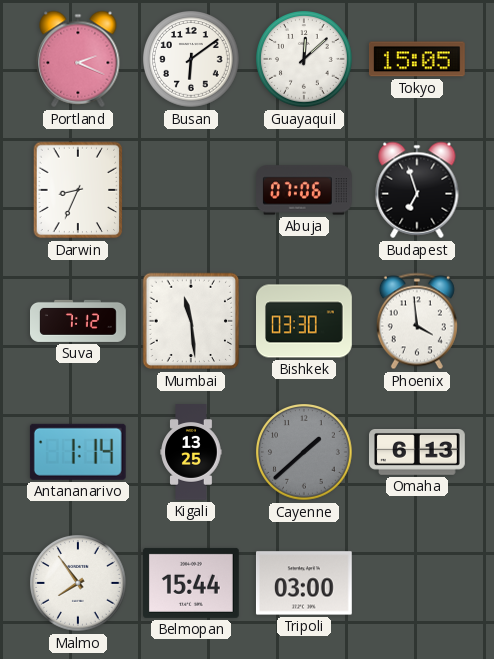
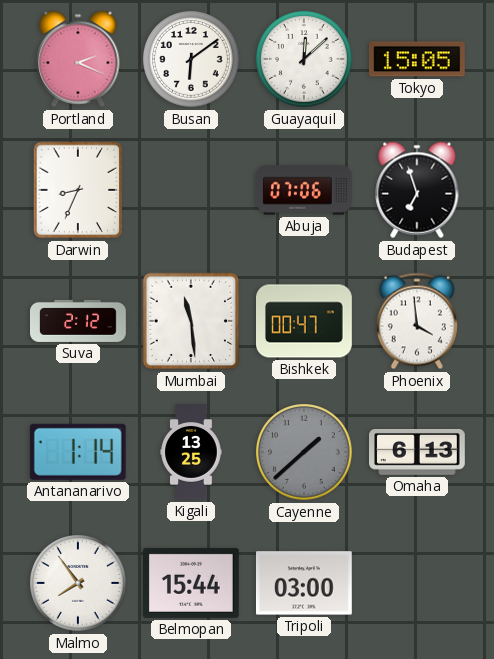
Suva: 7:12 -> 2:12
Bishkek: 03:30 -> 00:47
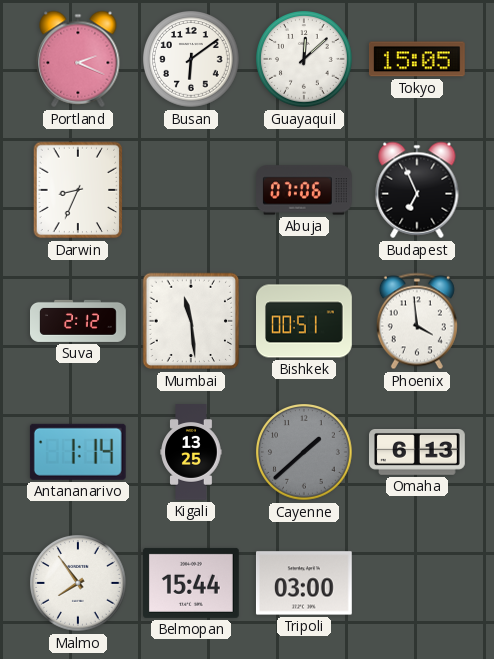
Budapest: 6:57 -> 6:56
Bishkek: 00:47 -> 00:51
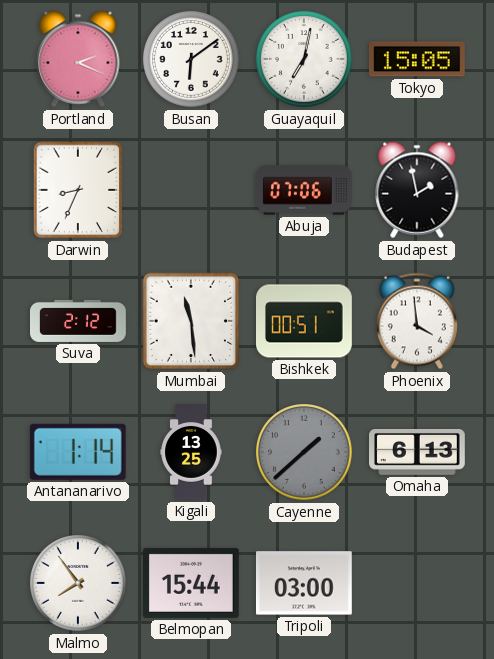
Guayaquil: 12:08 -> 7:02
Budapest: 6:56 -> 1:58
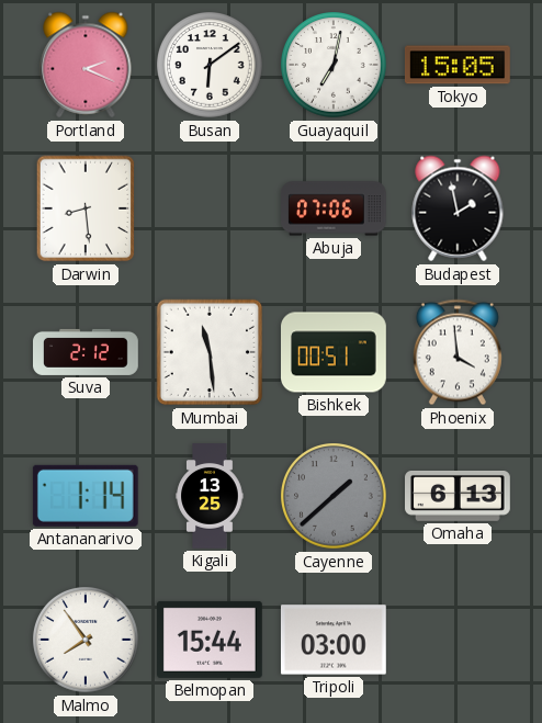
Darwin: 8:34 -> 8:29
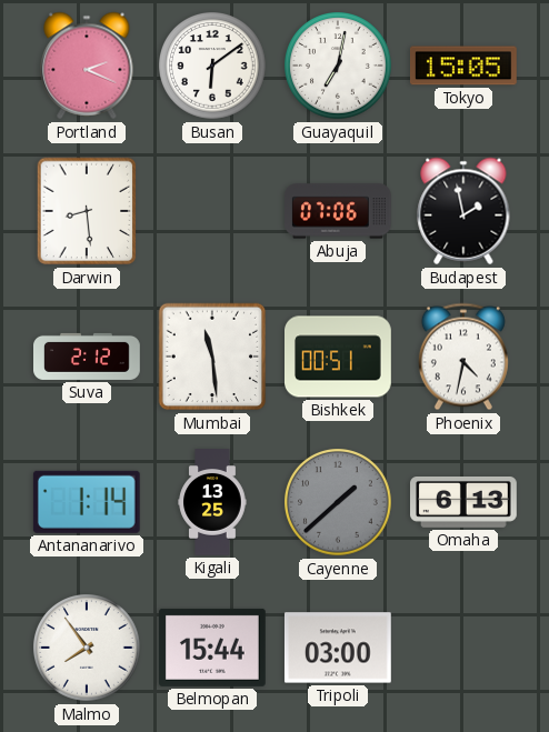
Phoenix: 3:59 -> 4:32
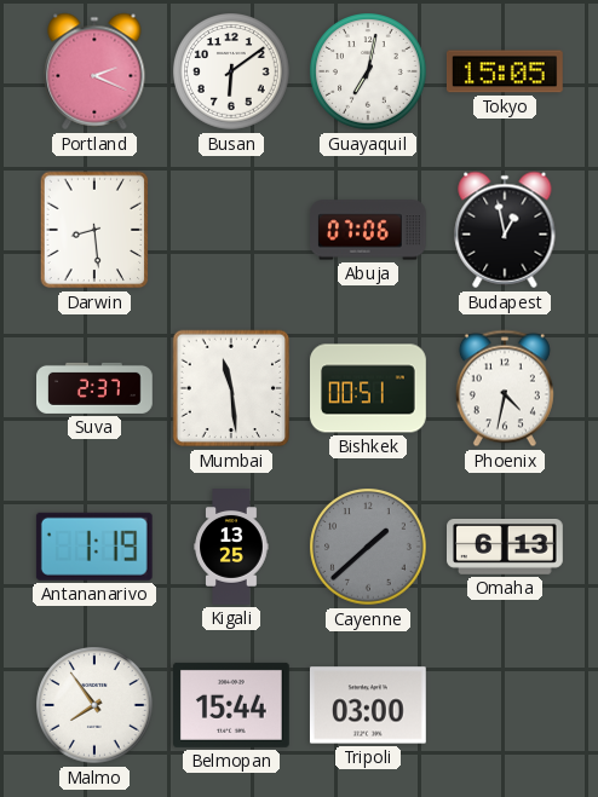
Budapest: 1:58 -> 12:58
Suva: 2:12 -> 2:37
Antananarivo: 1:14 -> 1:19
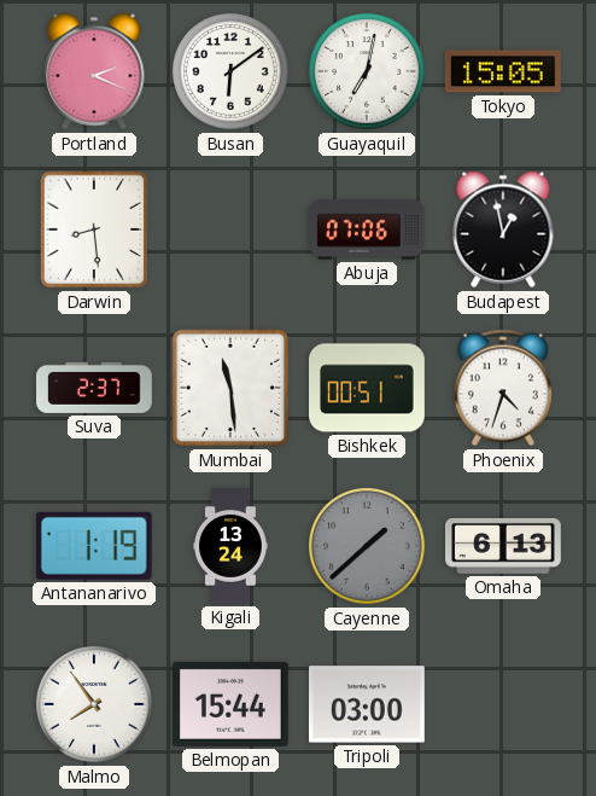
Phoenix: 4:32 -> 4:33
Kigali: 13:25 -> 13:24
